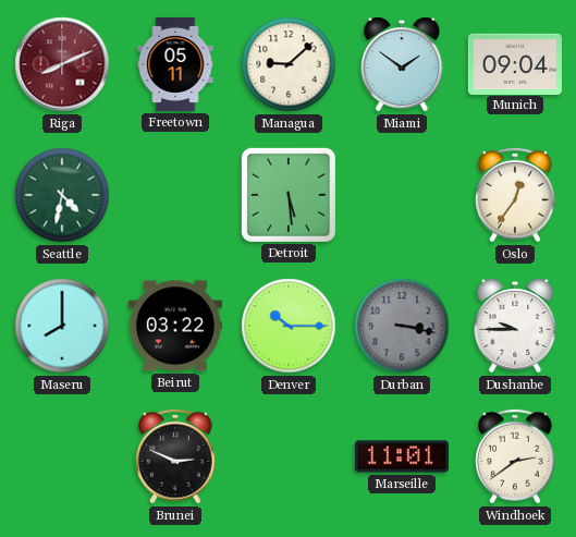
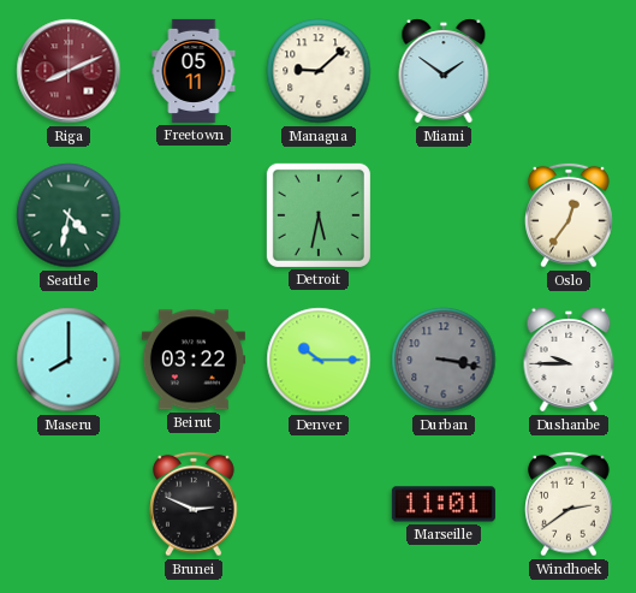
Munich: 09:04 -> none
Detroit: 5:29 -> 5:32
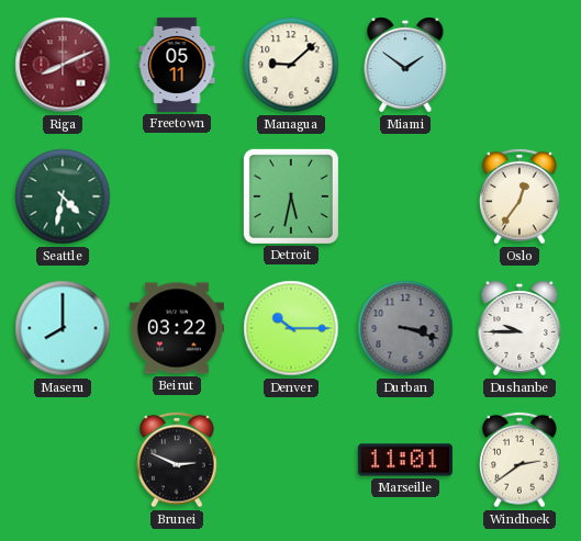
Durban: 3:17 -> 3:18
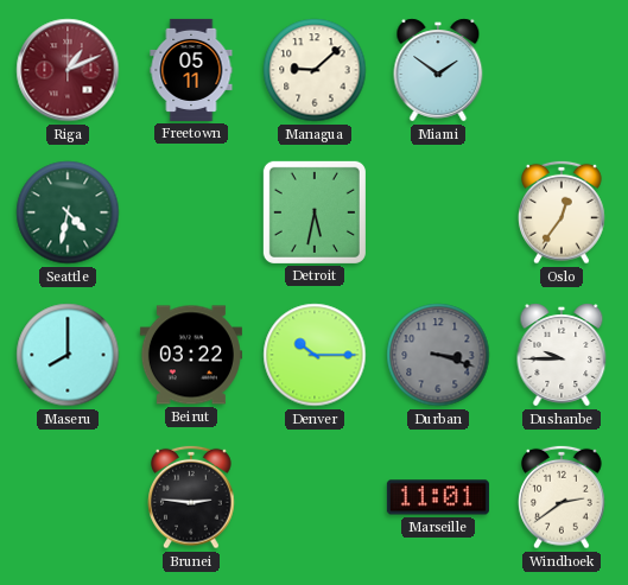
Riga: 8:11 -> 1:11
Brunei: 2:49 -> 2:46
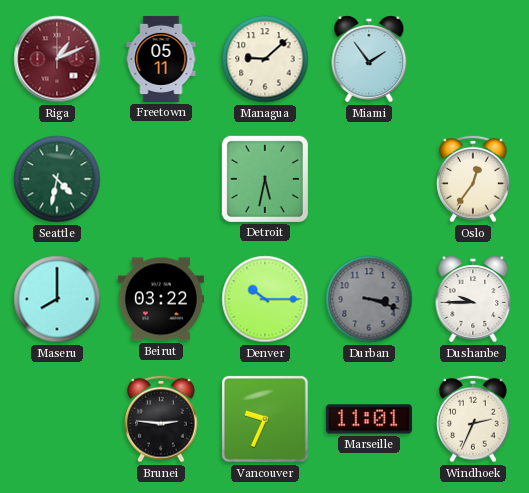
Miami: 1:51 -> 1:54
Vancouver: none -> 9:34
Windhoek: 2:39 -> 2:34
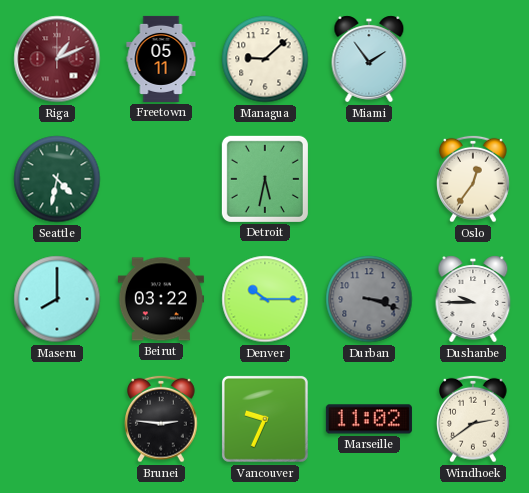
Marseille: 11:01 -> 11:02
Windhoek: 2:34 -> 2:39
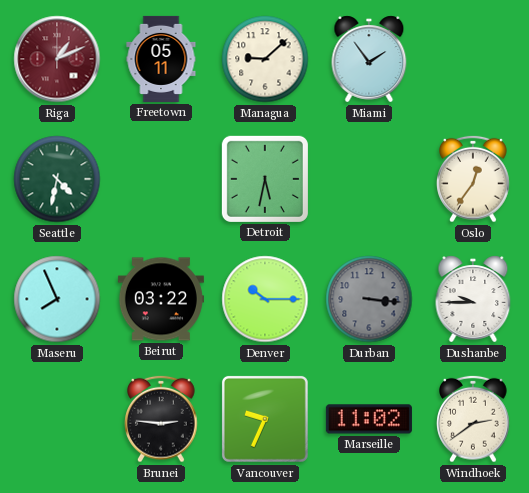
Maseru: 8:00 -> 7:56
Durban: 3:18 -> 3:16
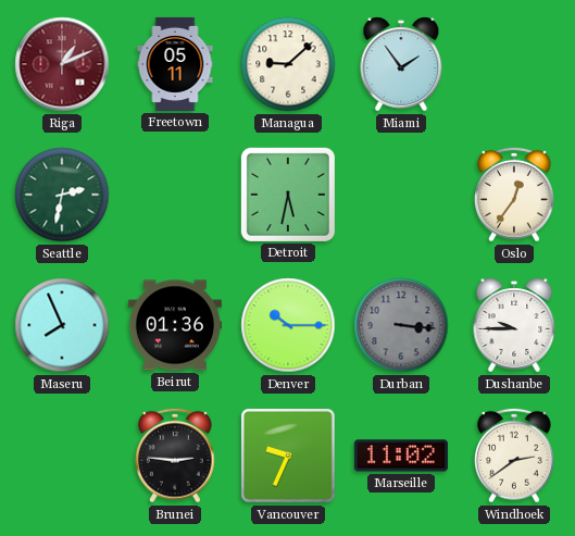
Seattle: 4:32 -> 2:32
Beirut: 03:22 -> 01:36
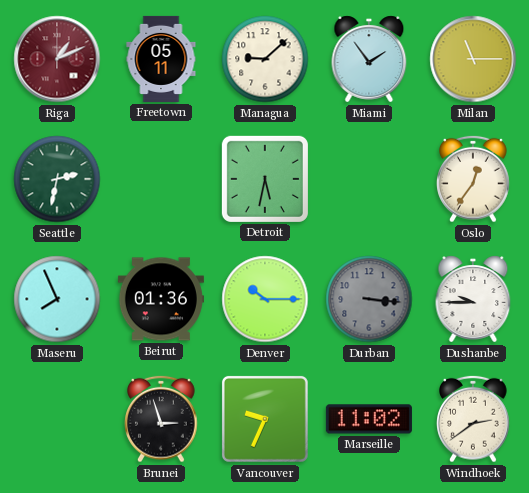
Milan: none -> 11:15
Brunei: 2:46 -> 2:57
